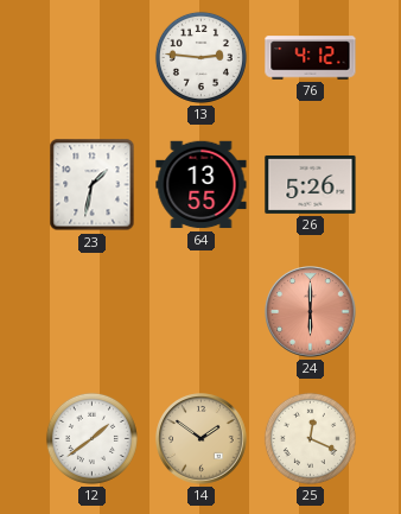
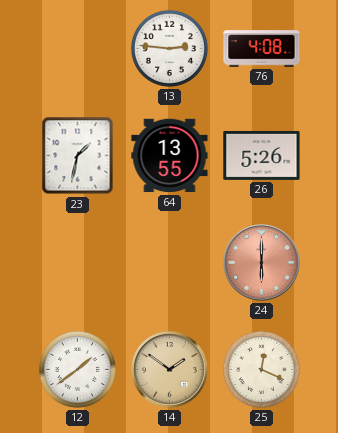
76: 4:12 -> 4:08
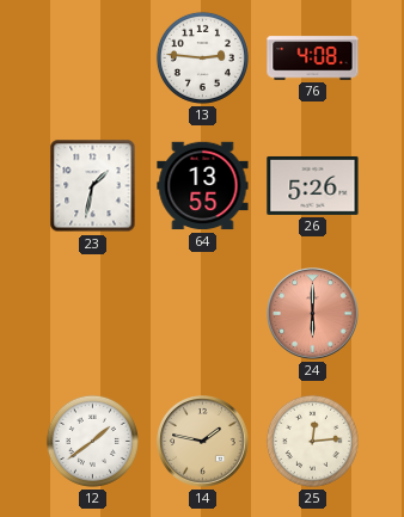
14: 1:51 -> 1:47
25: 12:19 -> 12:14
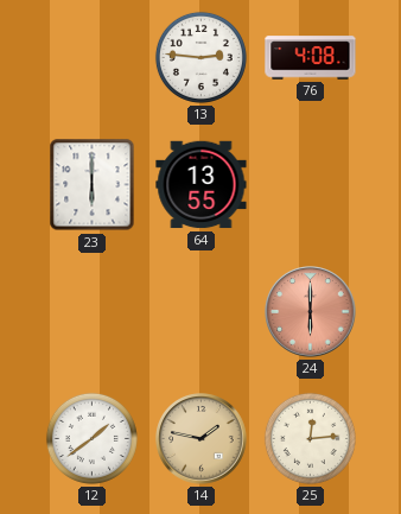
23: 1:32 -> 6:00
26: 5:26 -> none
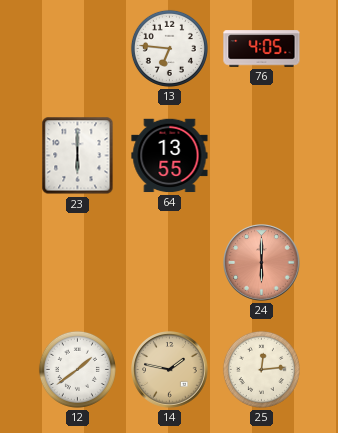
13: 2:46 -> 6:46
76: 4:08 -> 4:05
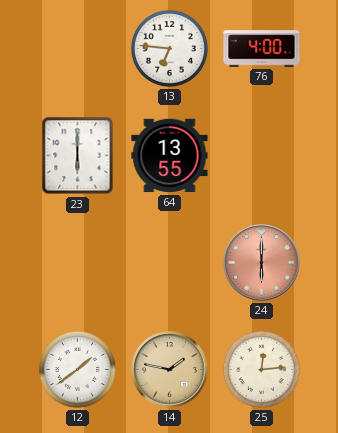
76: 4:05 -> 4:00
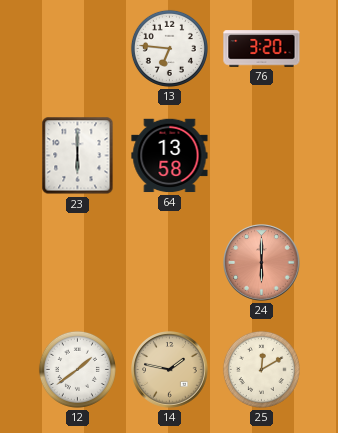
76: 4:00 -> 3:20
64: 13:55 -> 13:58
25: 12:14 -> 12:10
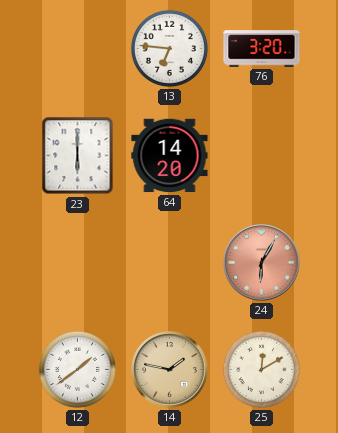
64: 13:58 -> 14:20
24: 6:00 -> 6:05
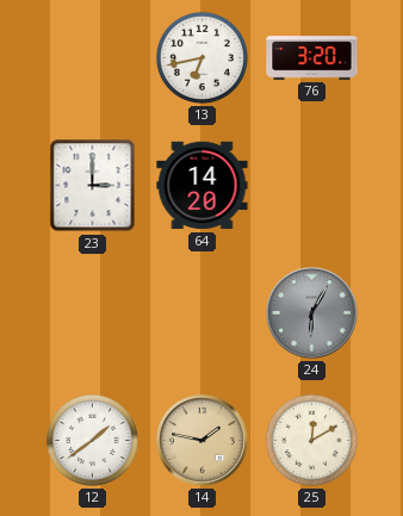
13: 6:46 -> 6:43
23: 6:00 -> 3:00
24 dial: salmon -> grey
